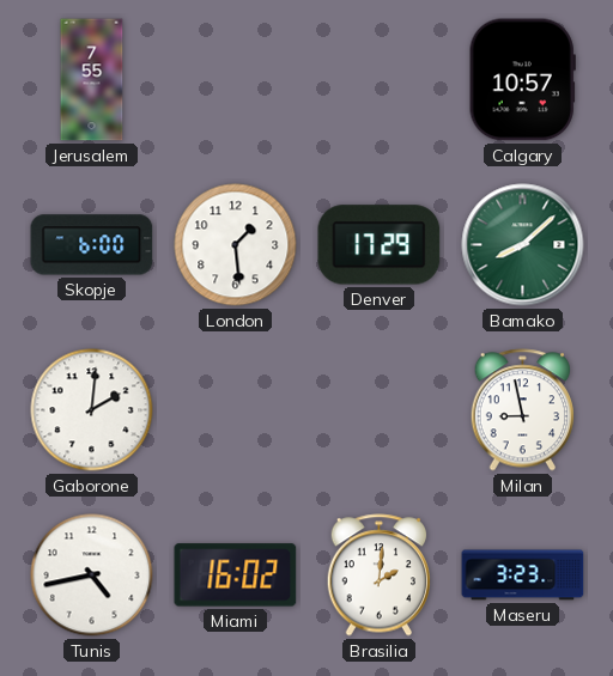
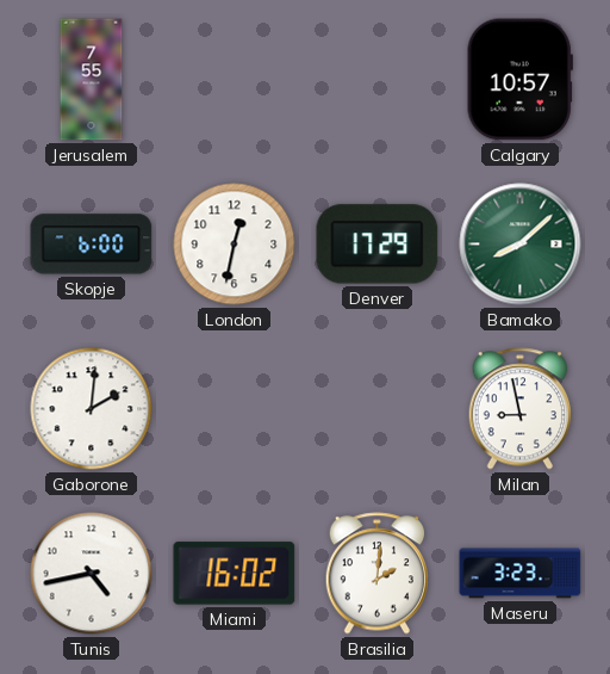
London: 1:29 -> 12:32
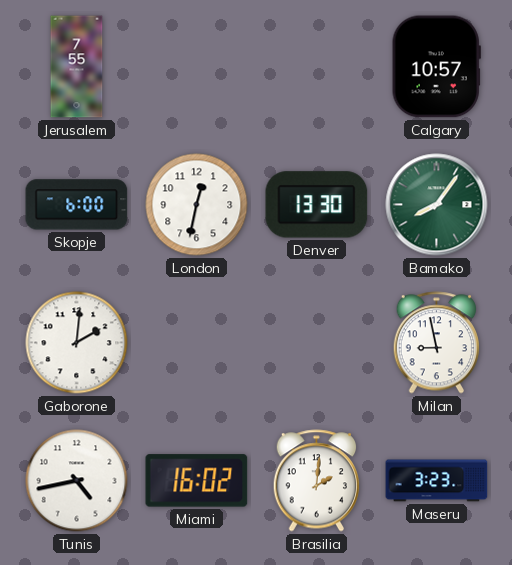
Denver: 17:29 -> 13:30
Bamako: 8:08 -> 8:06
